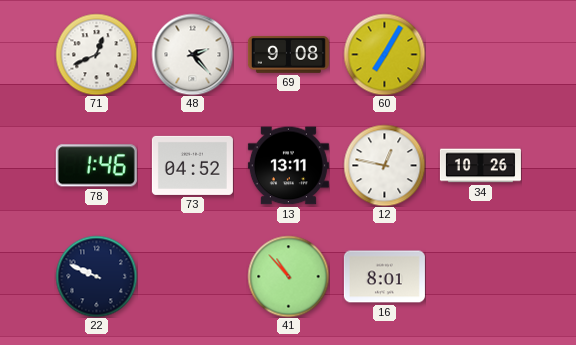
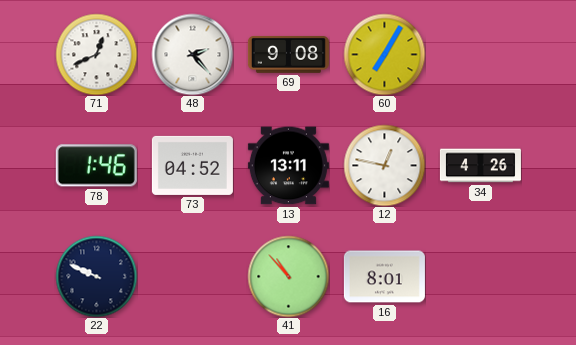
34: 10:26 -> 4:26
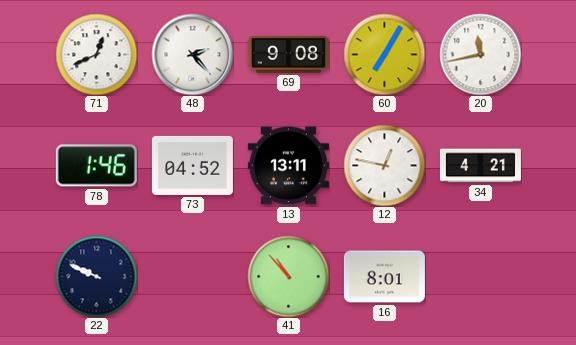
20: none -> 11:43
34: 4:26 -> 4:21
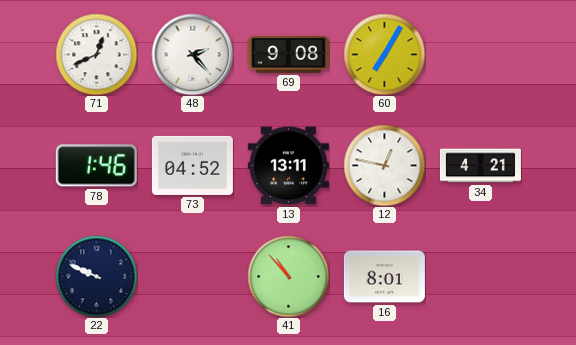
20: 11:43 -> none
